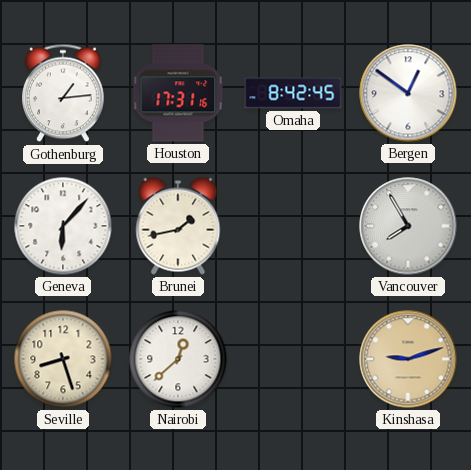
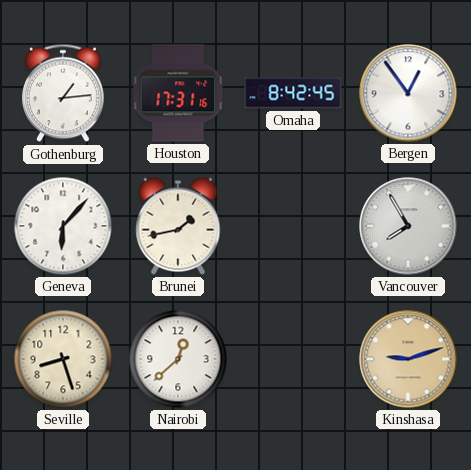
Bergen: 12:51 -> 12:54
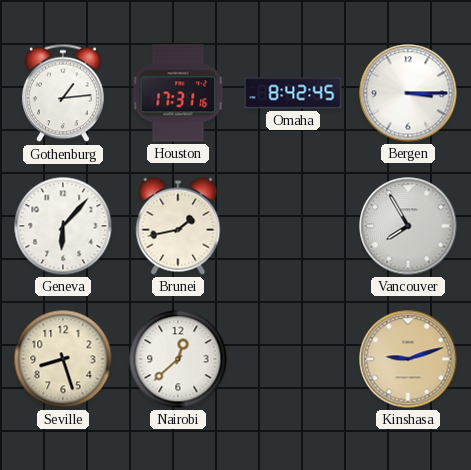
Bergen: 12:54 -> 3:15
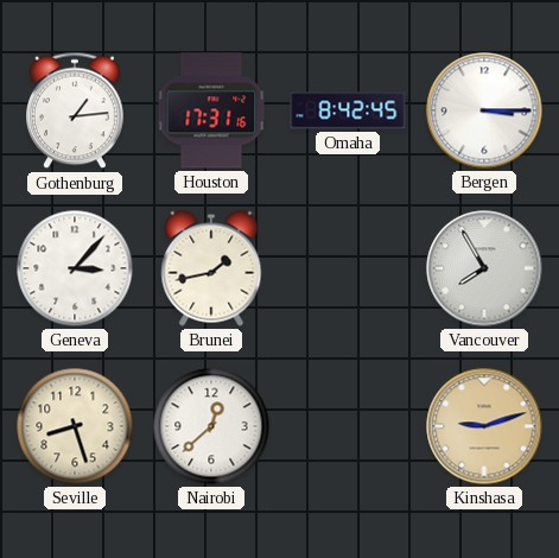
Geneva: 6:07 -> 3:07
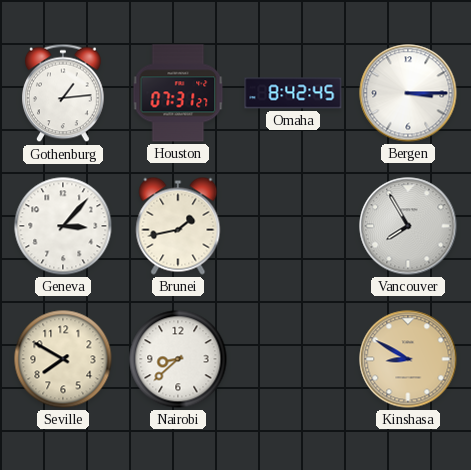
Houston: 17:31 -> 07:31
Seville: 8:27 -> 7:50
Nairobi: 12:38 -> 8:38
Kinshasa: 9:12 -> 8:50
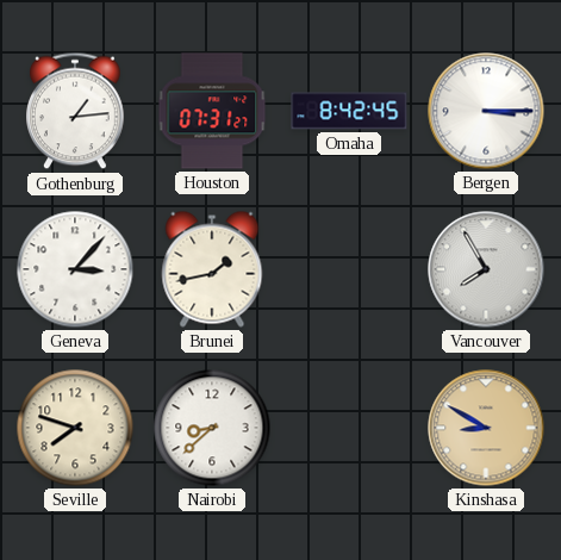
Seville: 7:50 -> 7:48
